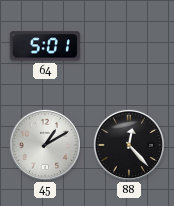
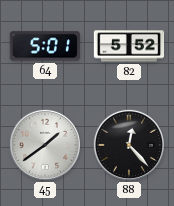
82: none -> 5:52
45: 1:10 -> 1:39
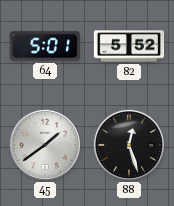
88: 12:23 -> 12:27
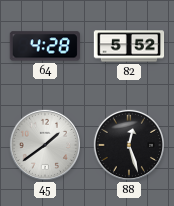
64: 5:01 -> 4:28
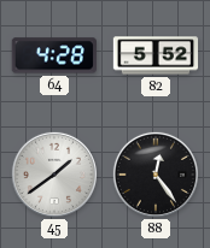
88: 12:27 -> 12:24
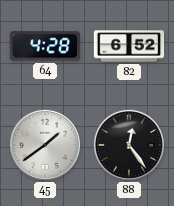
82: 5:52 -> 6:52
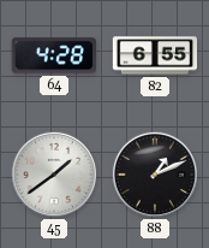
82: 6:52 -> 6:55
88: 12:24 -> 1:11
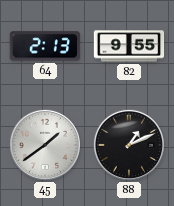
64: 4:28 -> 2:13
82: 6:55 -> 9:55
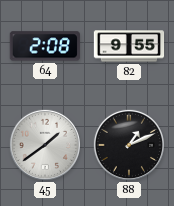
64: 2:13 -> 2:08
